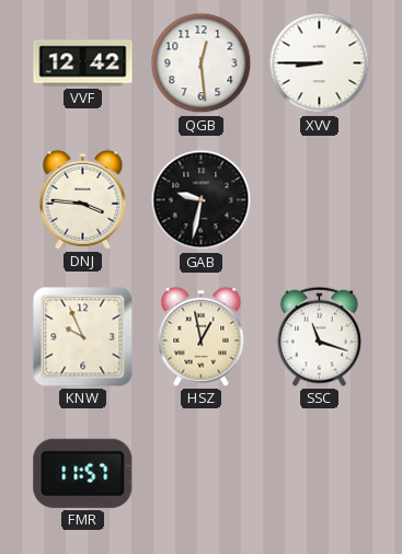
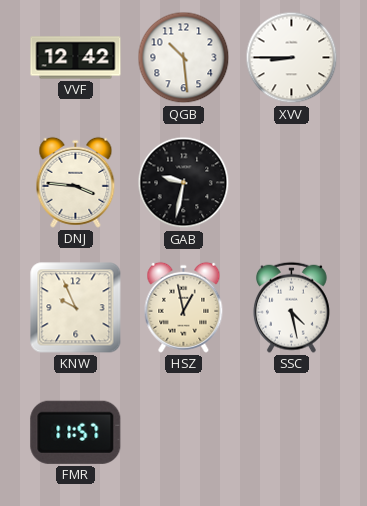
QGB: 12:29 -> 10:29
SSC: 11:18 -> 4:28
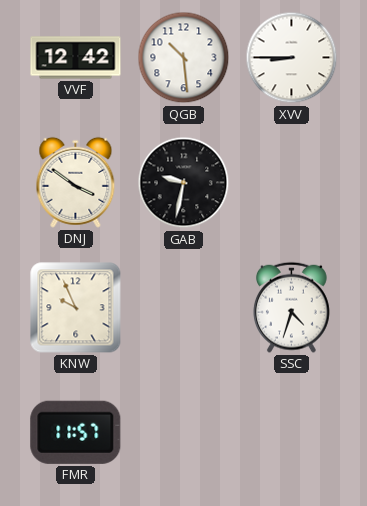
DNJ: 3:46 -> 3:51
HSZ: 12:58 -> none
SSC: 4:28 -> 4:33
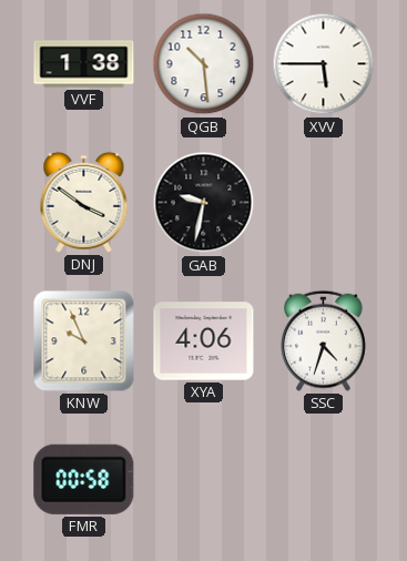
VVF: 12:42 -> 1:38
XVV: 8:45 -> 5:45
XYA: none -> 4:06
FMR: 11:57 -> 00:58
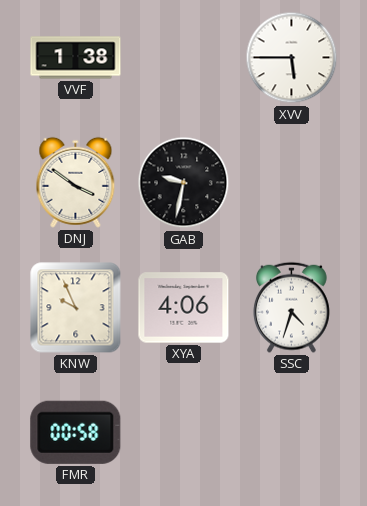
QGB: 10:29 -> none
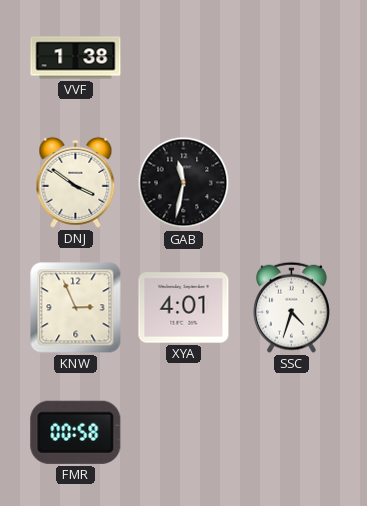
XVV: 5:45 -> none
GAB: 9:32 -> 11:32
KNW: 9:56 -> 2:56
XYA: 4:06 -> 4:01
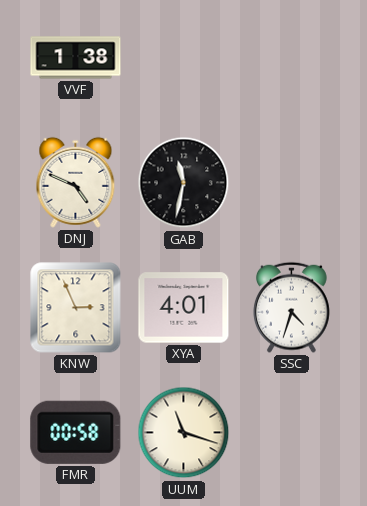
DNJ: 3:51 -> 4:49
UUM: none -> 11:18
